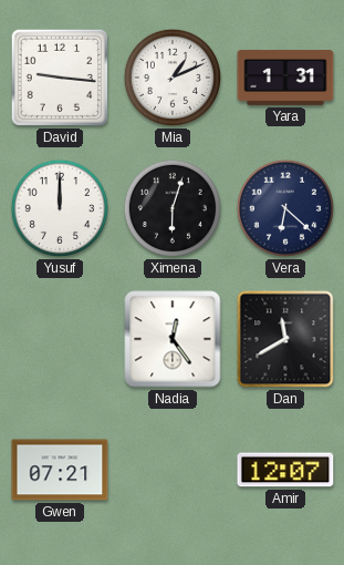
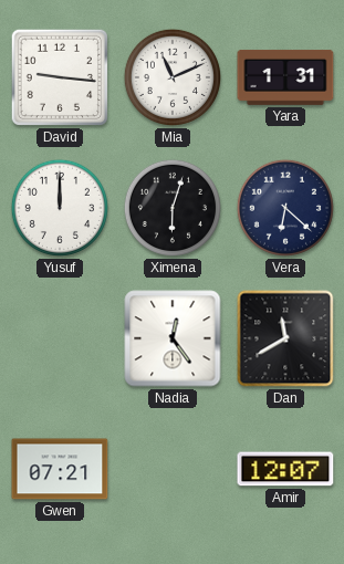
Mia: 1:11 -> 11:11
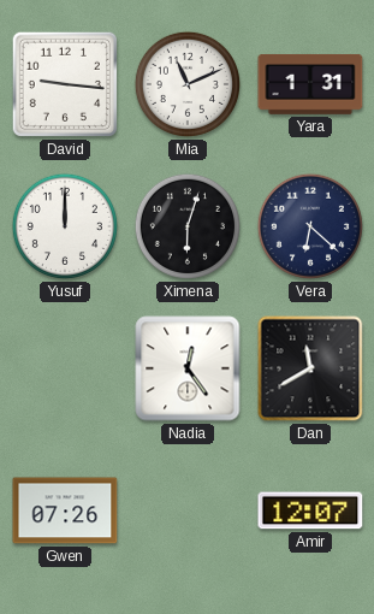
Gwen: 07:21 -> 07:26
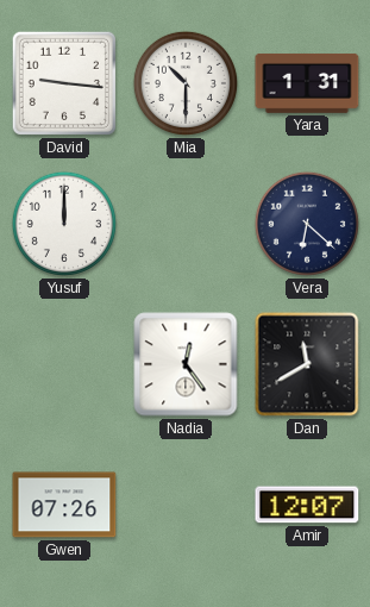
Mia: 11:11 -> 10:30
Ximena: 6:03 -> none
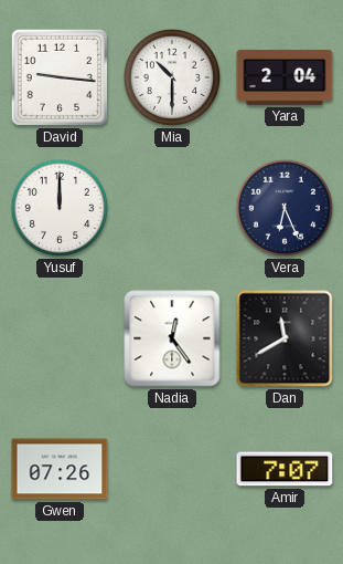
Yara: 1:31 -> 2:04
Vera: 6:22 -> 6:26
Amir: 12:07 -> 7:07
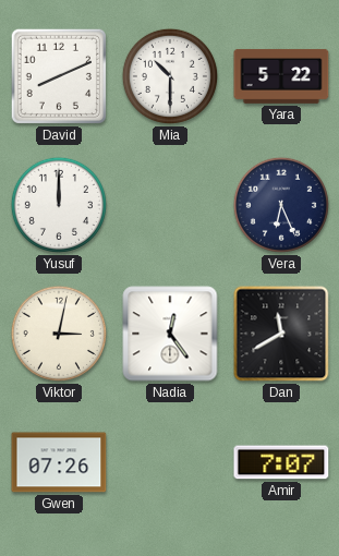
David: 9:16 -> 8:11
Yara: 2:04 -> 5:22
Viktor: none -> 3:02
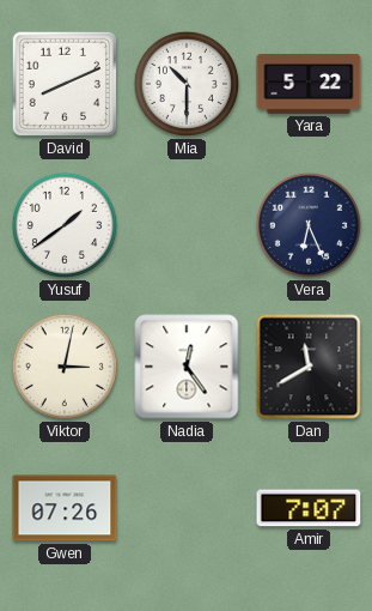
Yusuf: 12:00 -> 1:39
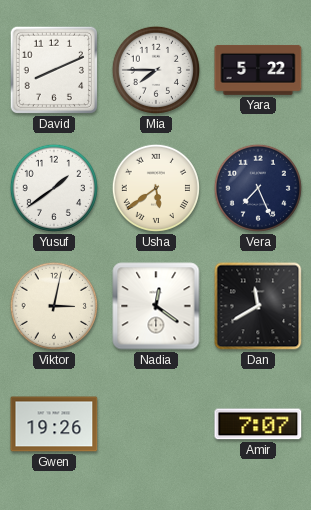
Mia: 10:30 -> 7:45
Usha: none -> 5:39
Vera: 6:26 -> 7:26
Nadia: 12:24 -> 12:21
Gwen: 07:26 -> 19:26
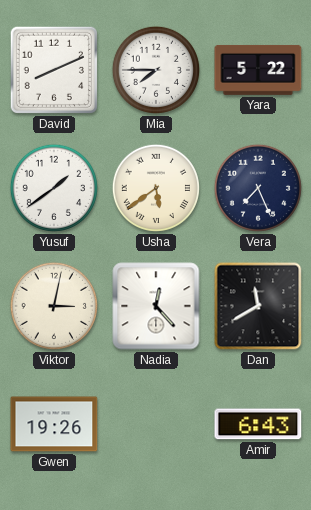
Nadia: 12:21 -> 12:23
Amir: 7:07 -> 6:43
